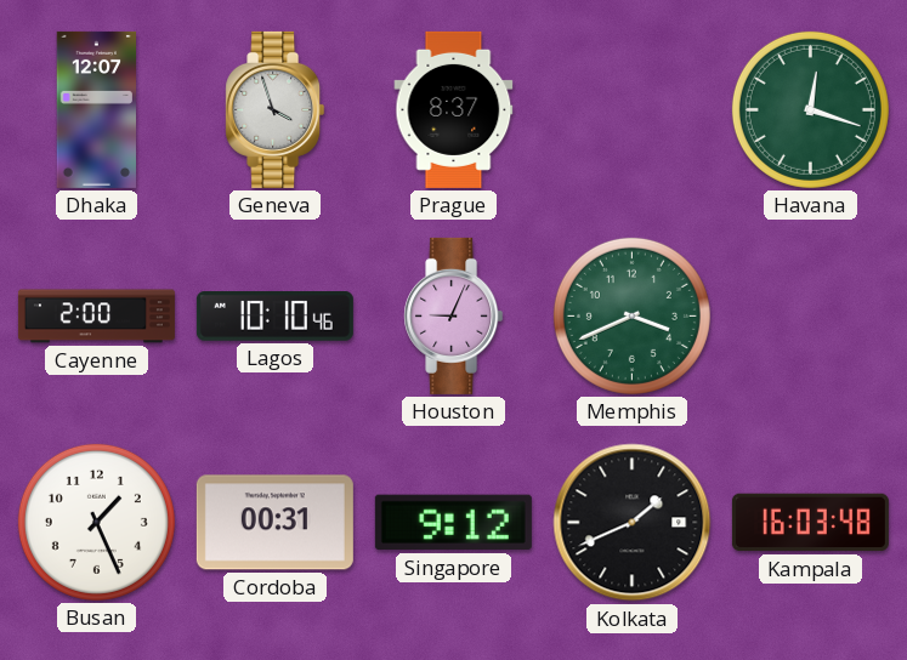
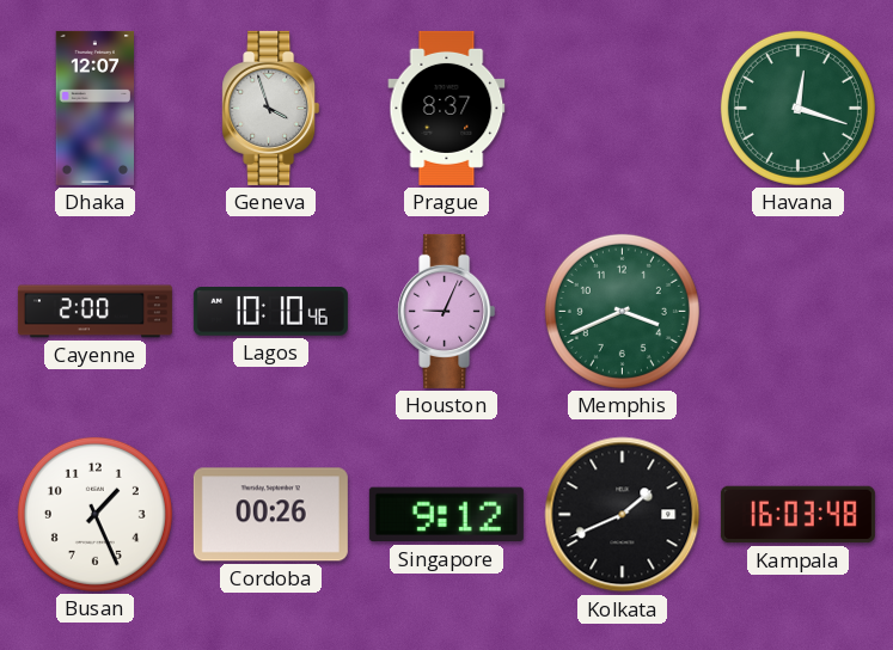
Cordoba: 00:31 -> 00:26
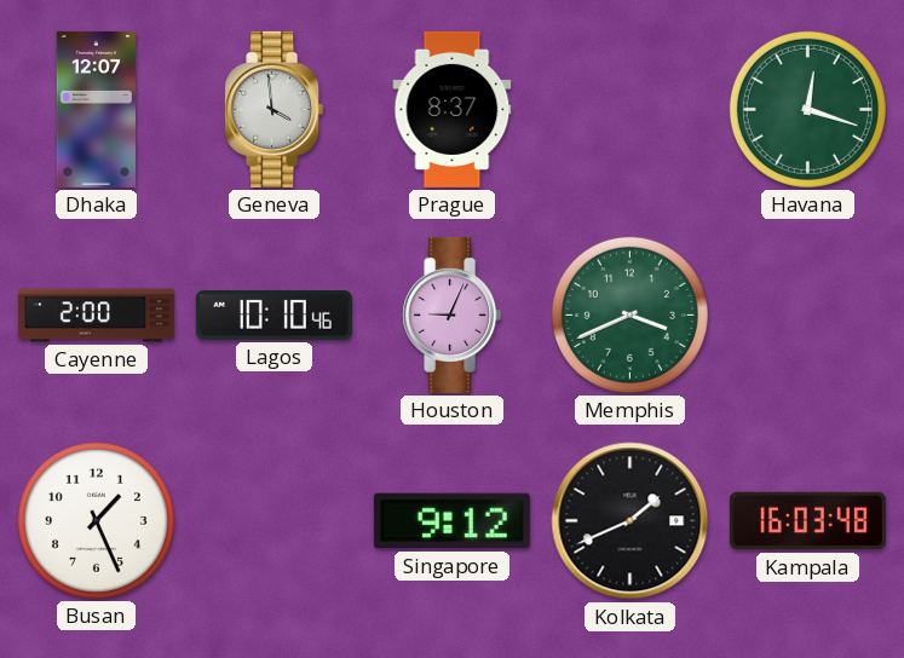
Geneva: 3:57 -> 3:59
Cordoba: 00:26 -> none
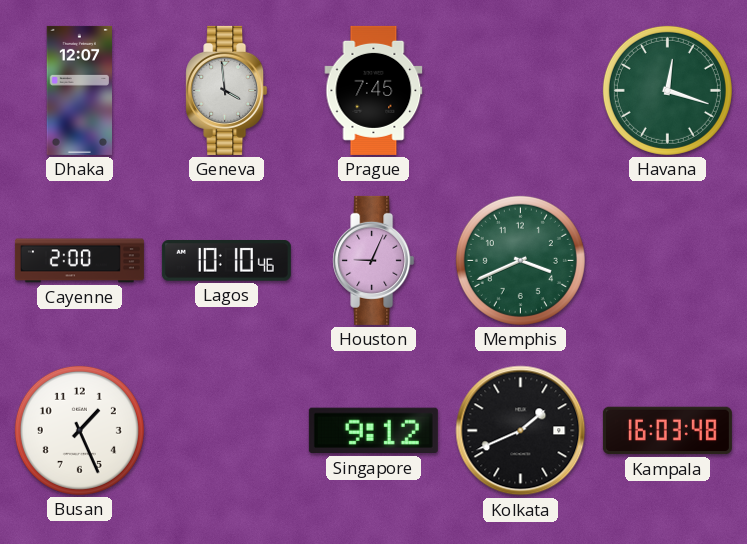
Prague: 8:37 -> 7:45
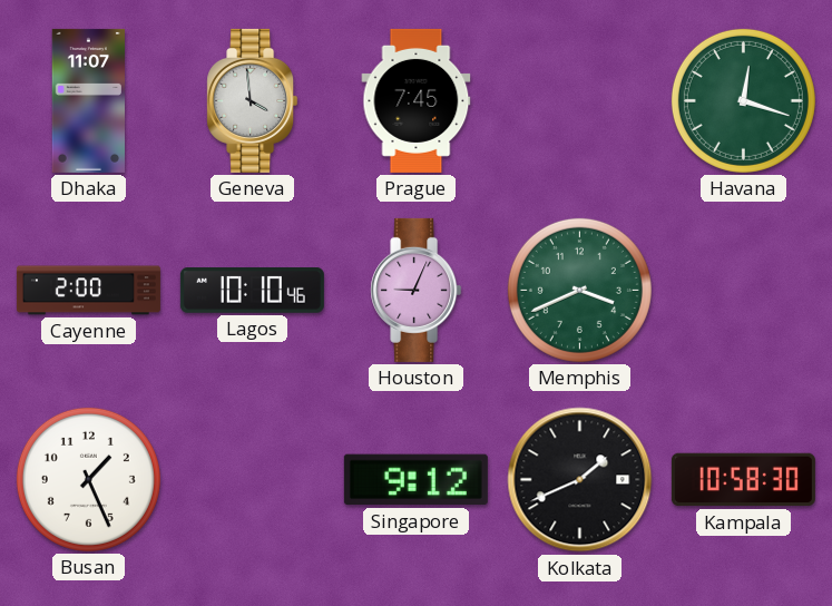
Dhaka: 12:07 -> 11:07
Kampala: 16:03 -> 10:58
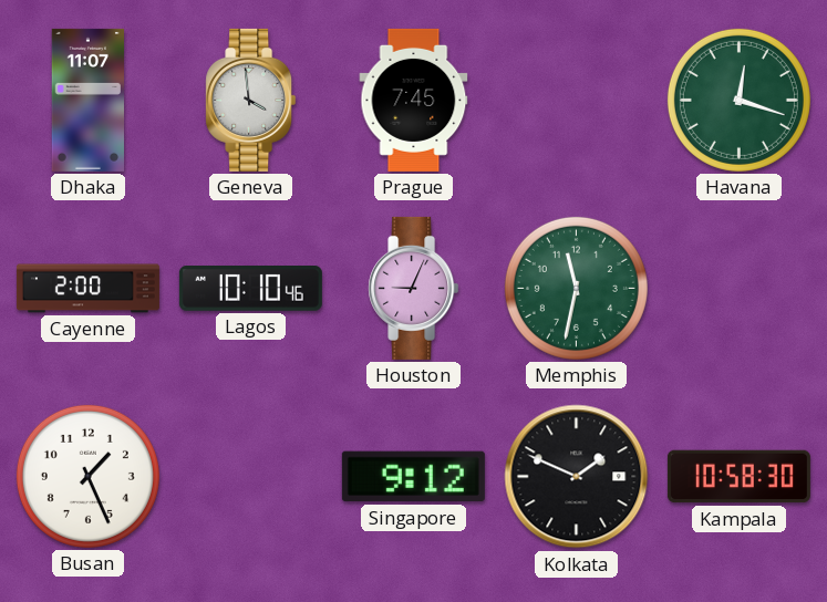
Memphis: 3:41 -> 11:32
Kolkata: 1:41 -> 1:49
